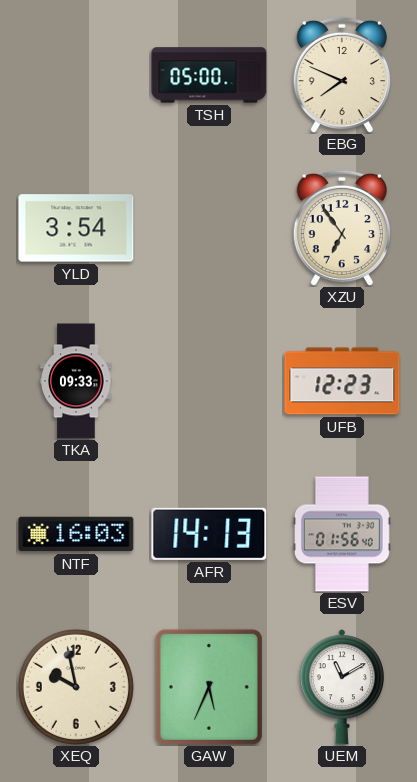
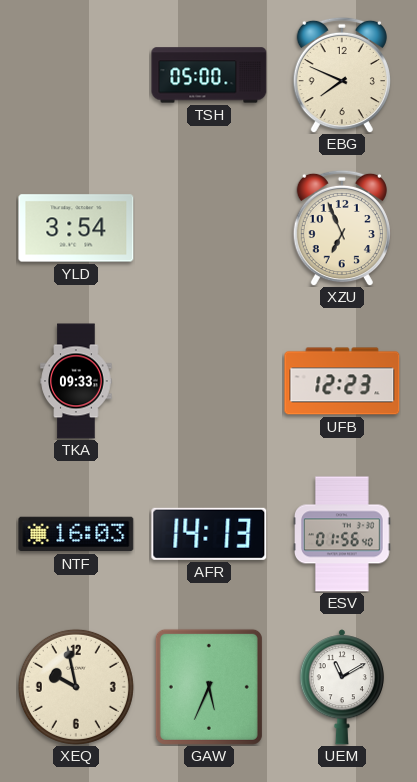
XZU: 6:54 -> 6:56
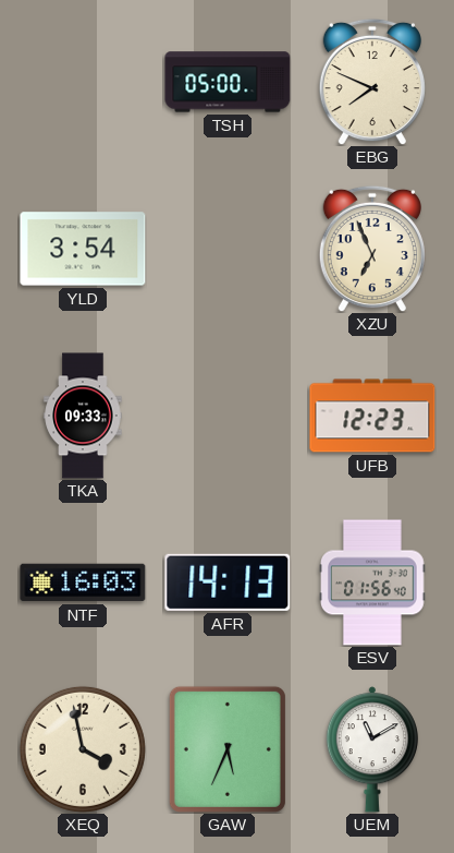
XEQ: 9:58 -> 3:58
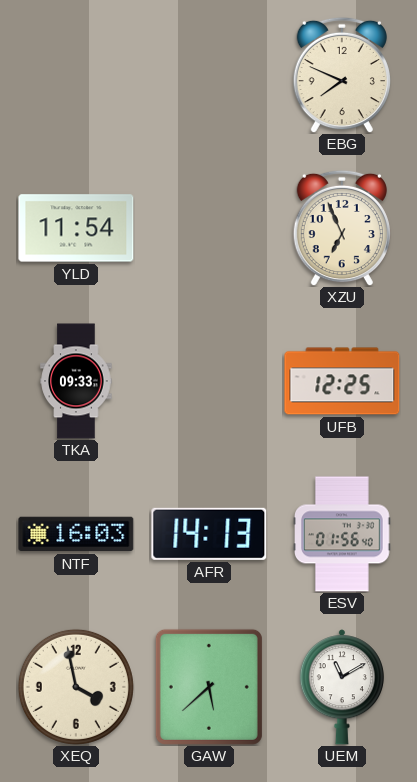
TSH: 05:00 -> none
YLD: 3:54 -> 11:54
UFB: 12:23 -> 12:25
GAW: 5:34 -> 5:38
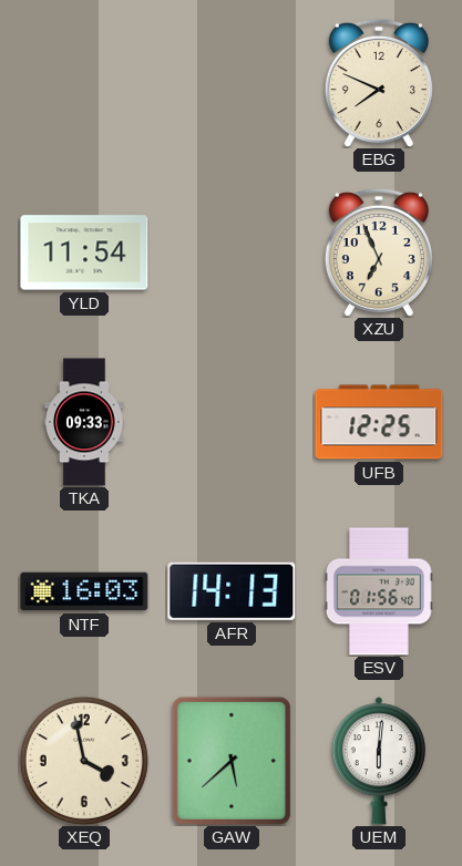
UEM: 11:10 -> 6:01
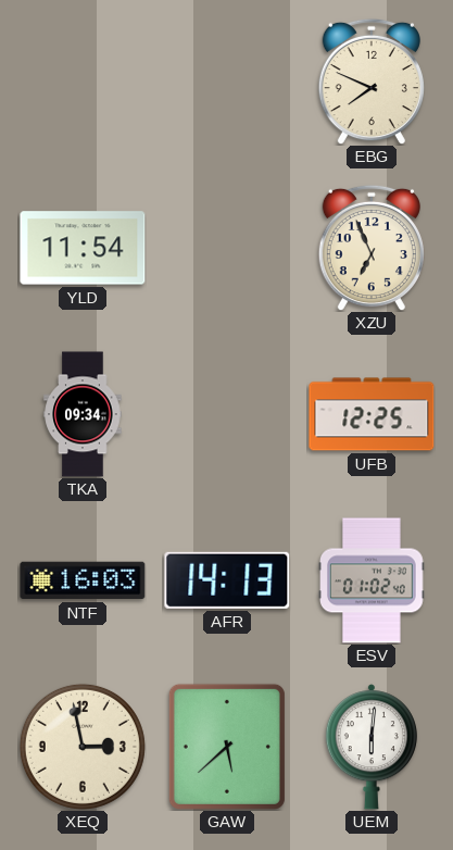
TKA: 09:33 -> 09:34
ESV: 01:56 -> 01:02
XEQ: 3:58 -> 2:58
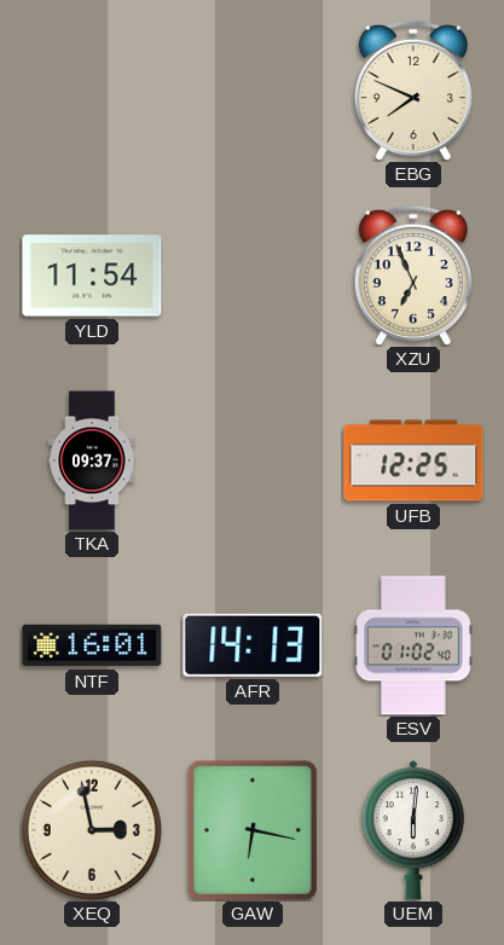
TKA: 09:34 -> 09:37
NTF: 16:03 -> 16:01
GAW: 5:38 -> 6:17
